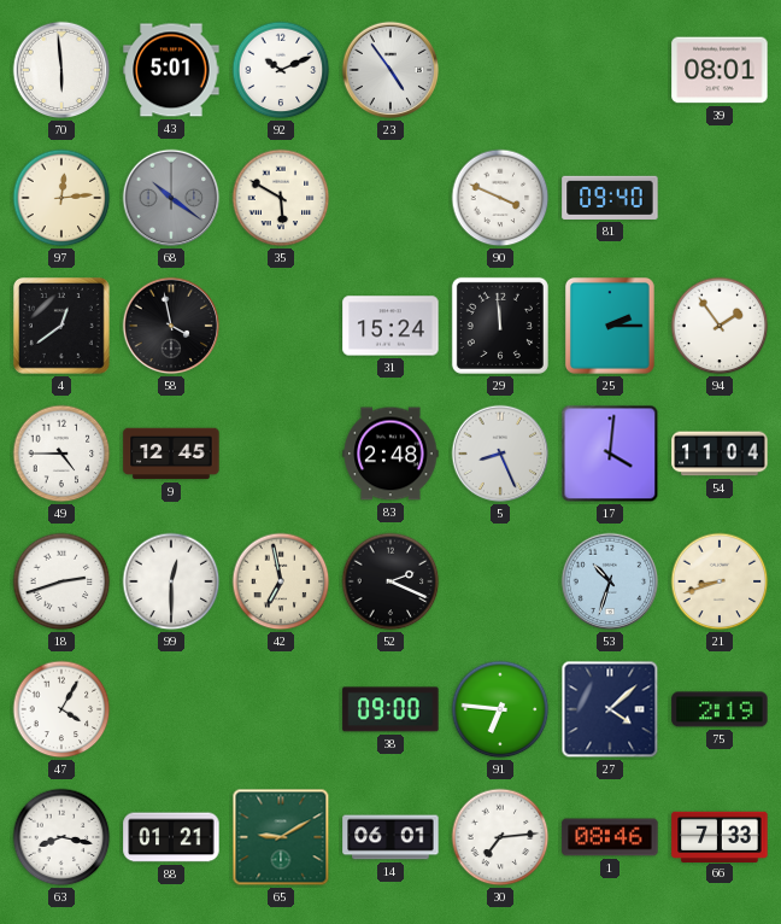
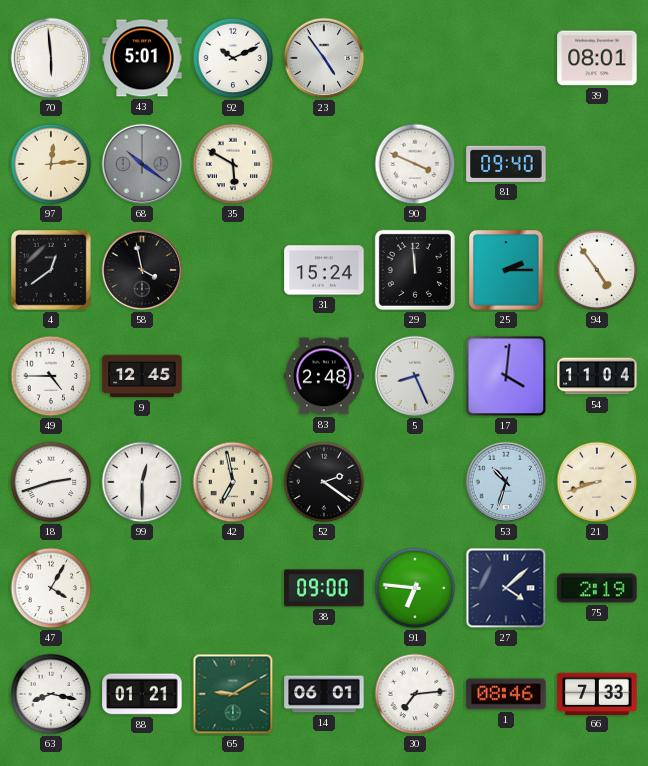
94: 1:54 -> 4:54
52: 2:19 -> 2:21
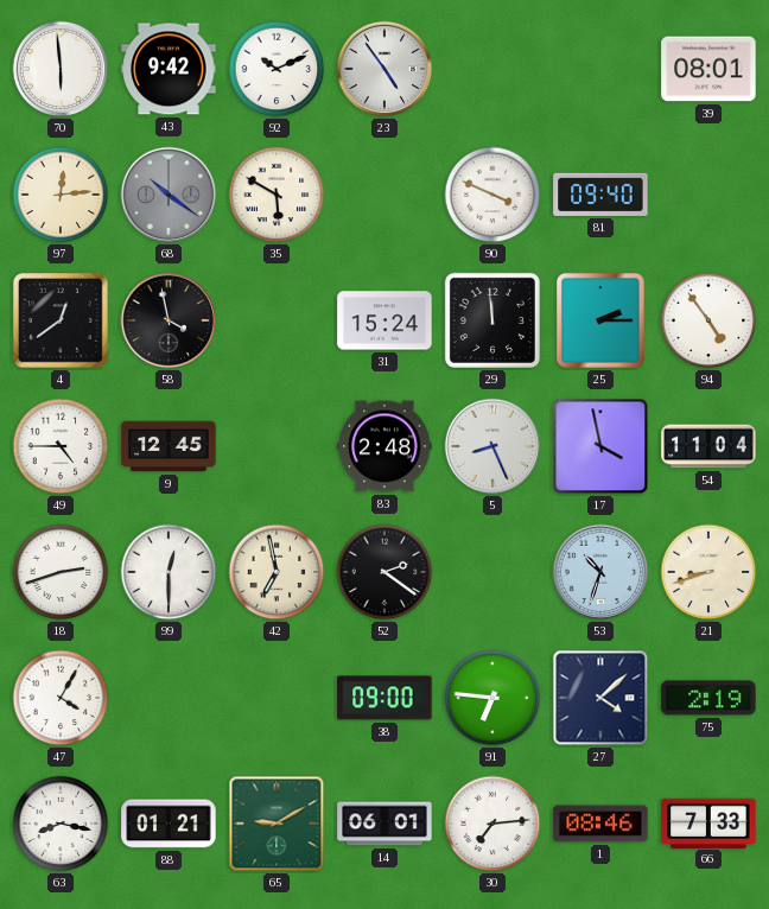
43: 5:01 -> 9:42
17: 4:01 -> 3:58
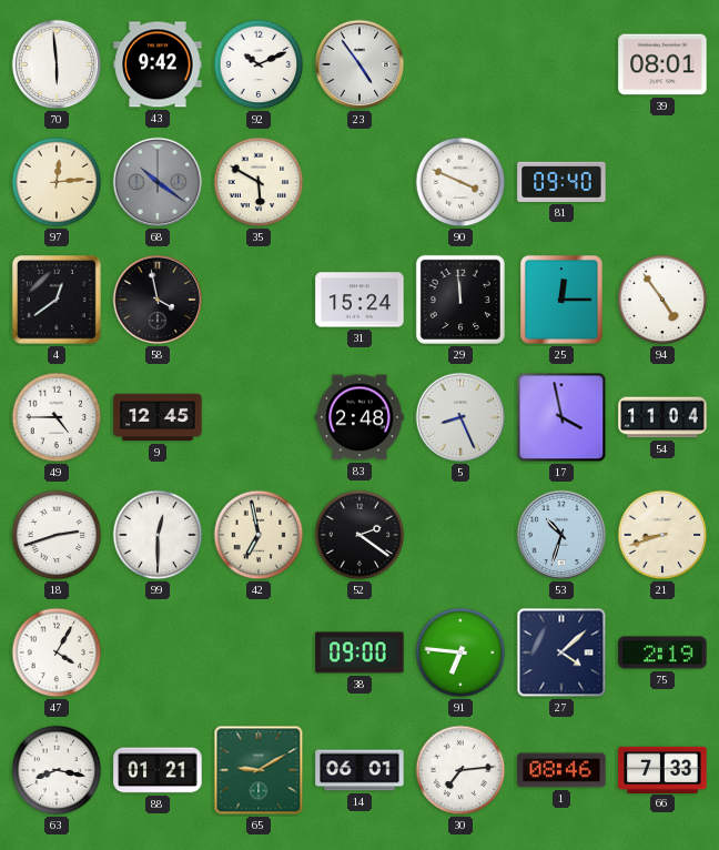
25: 2:15 -> 12:15
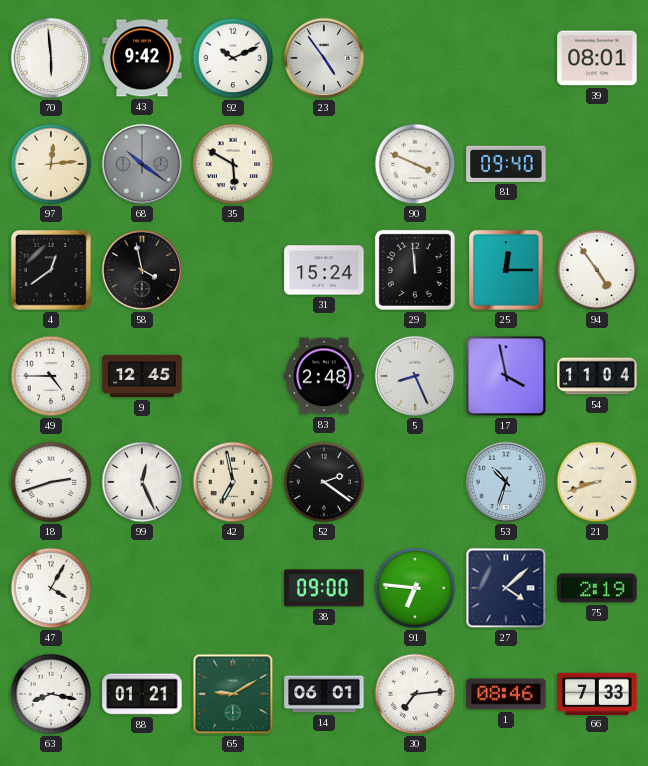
99: 12:30 -> 12:26
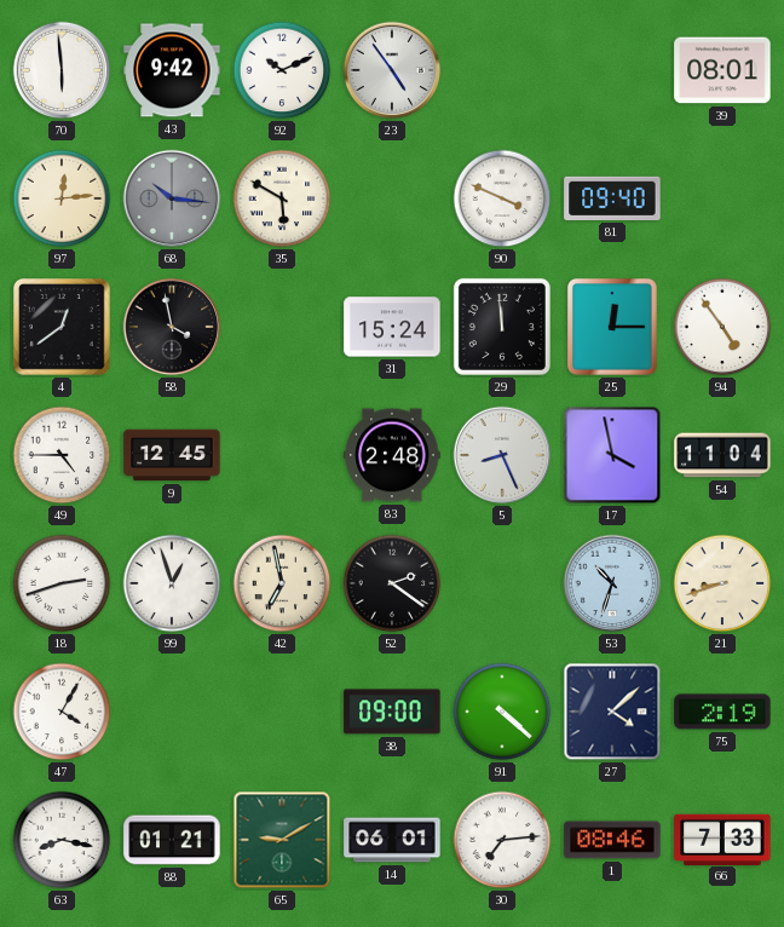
68: 10:21 -> 10:16
99: 12:26 -> 12:57
91: 6:46 -> 4:22
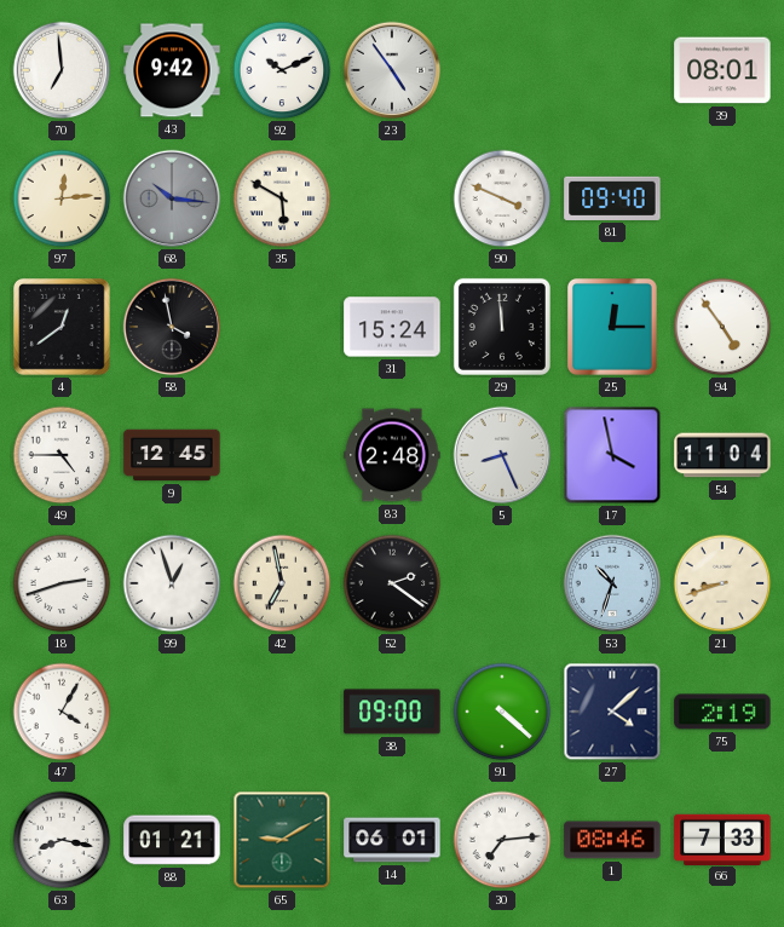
70: 5:59 -> 6:59
